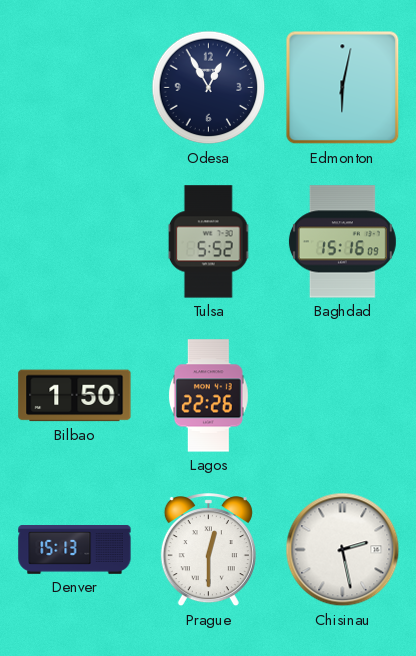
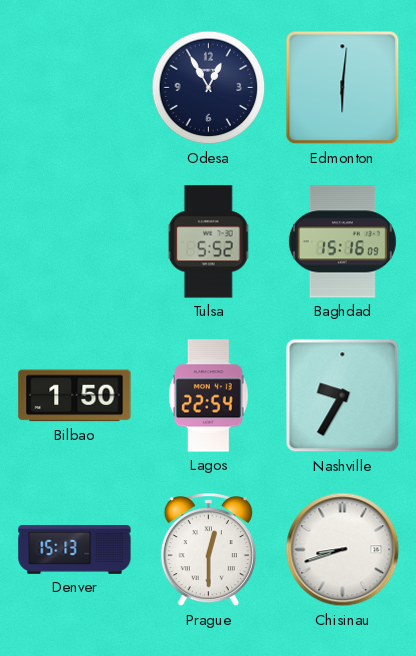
Edmonton: 6:02 -> 6:01
Lagos: 22:26 -> 22:54
Nashville: none -> 9:35
Chisinau: 2:28 -> 8:42
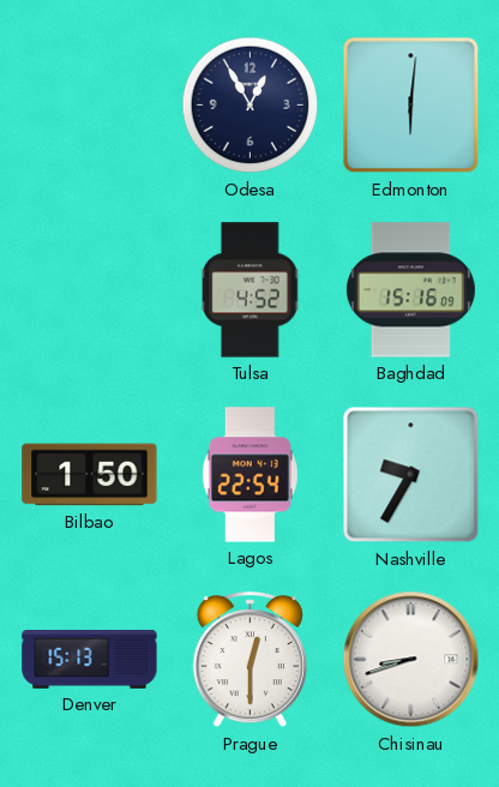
Tulsa: 5:52 -> 4:52
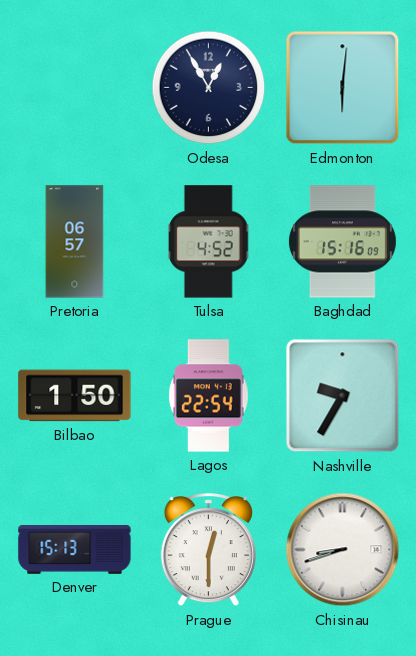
Pretoria: none -> 06:57
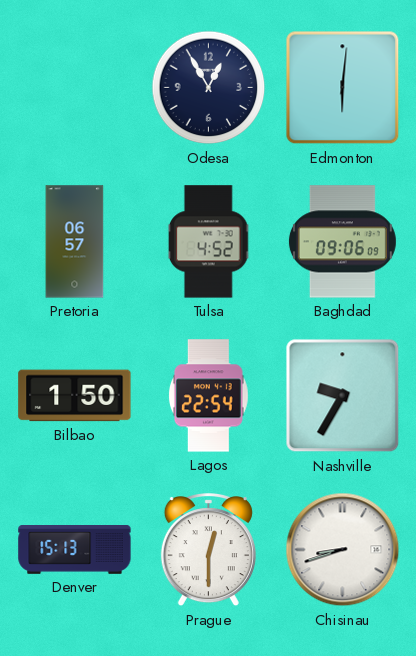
Baghdad: 15:16 -> 09:06
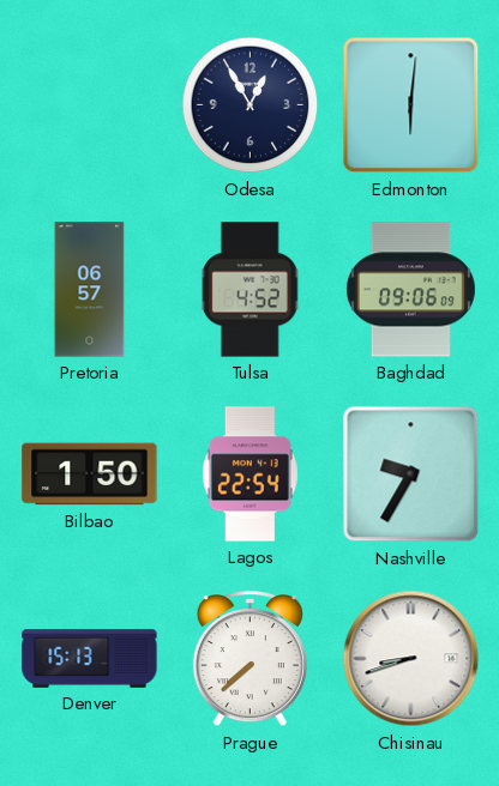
Prague: 12:30 -> 7:38
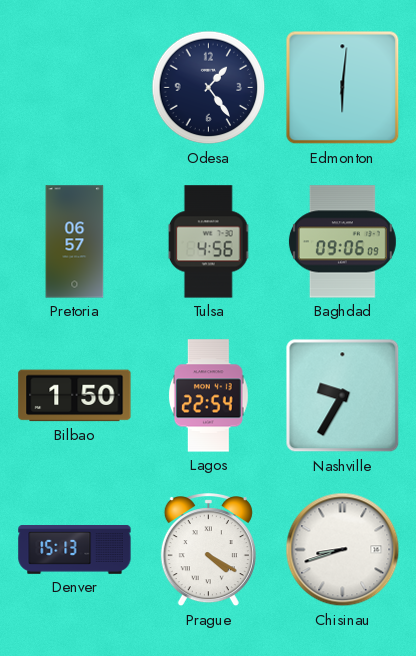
Odesa: 12:55 -> 1:24
Tulsa: 4:52 -> 4:56
Prague: 7:38 -> 4:20
